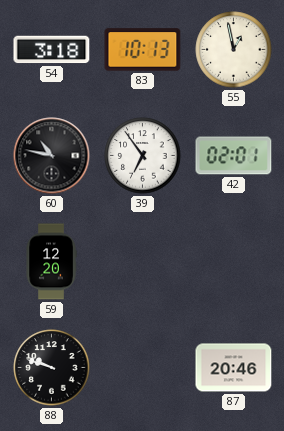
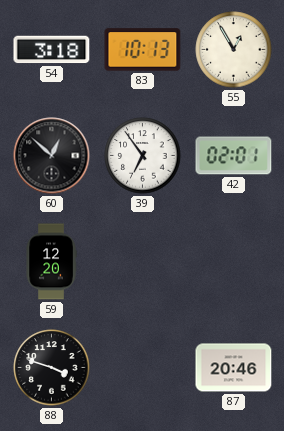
55: 12:58 -> 12:55
60: 10:47 -> 12:52
88: 9:48 -> 3:48
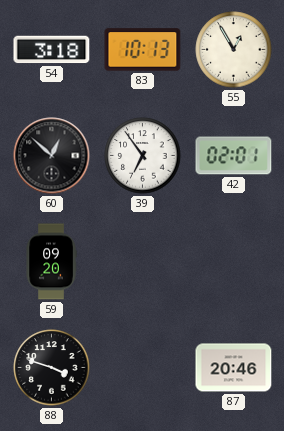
59: 12:20 -> 09:20
